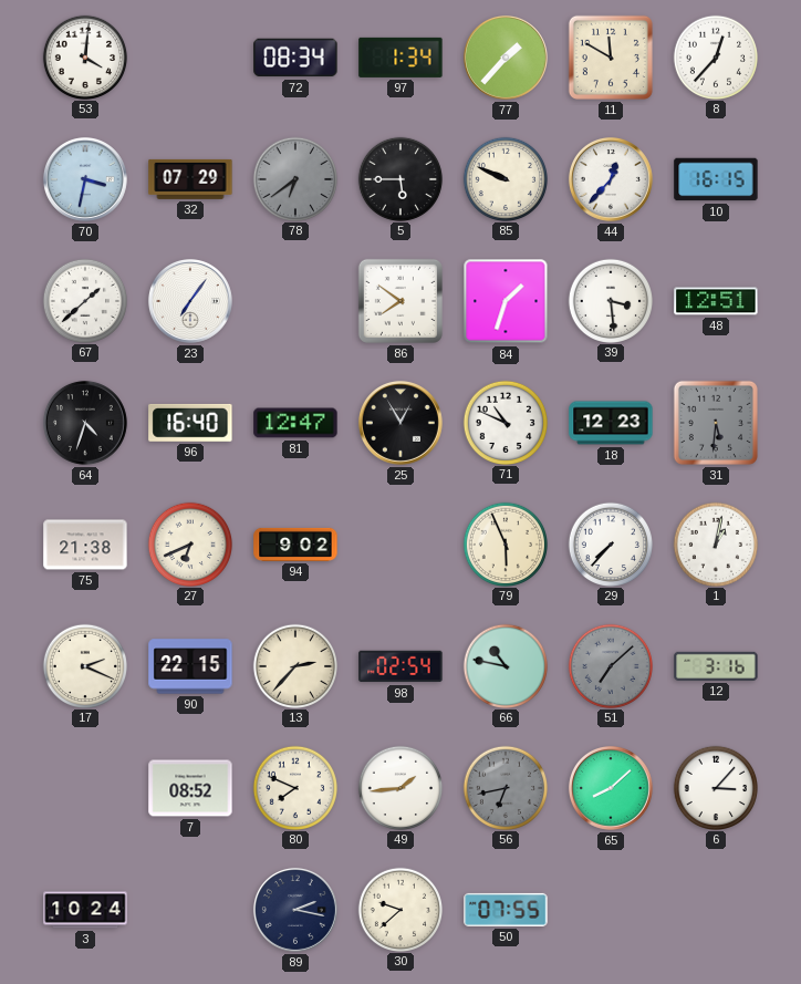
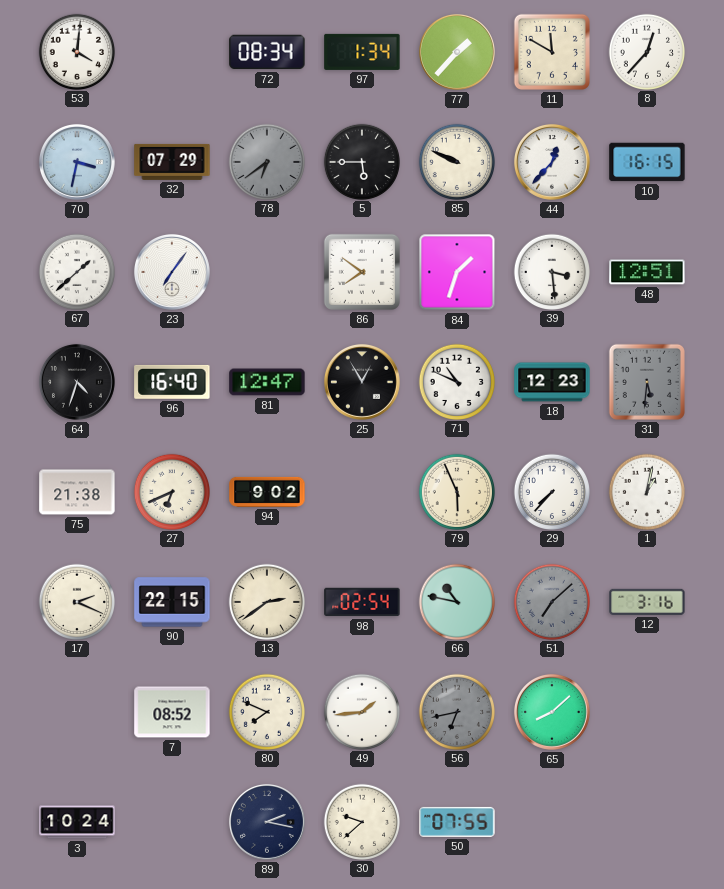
13: 2:37 -> 2:39
6: 3:07 -> none
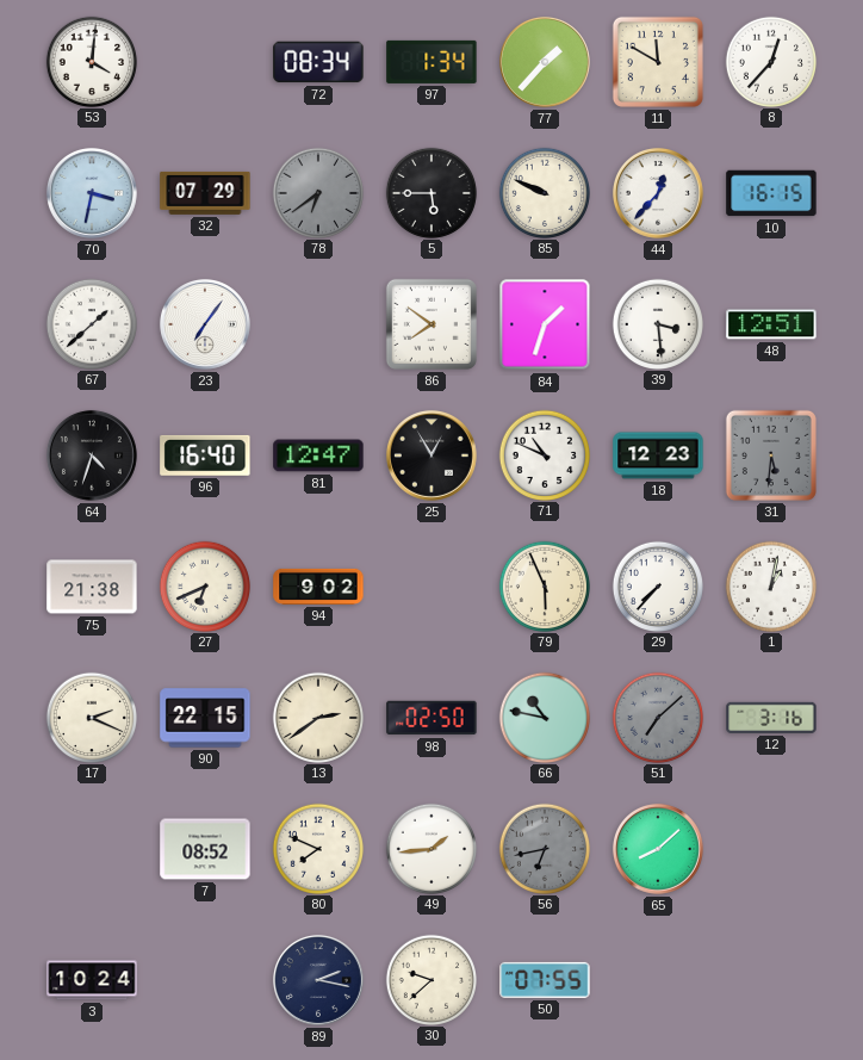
98: 02:54 -> 02:50
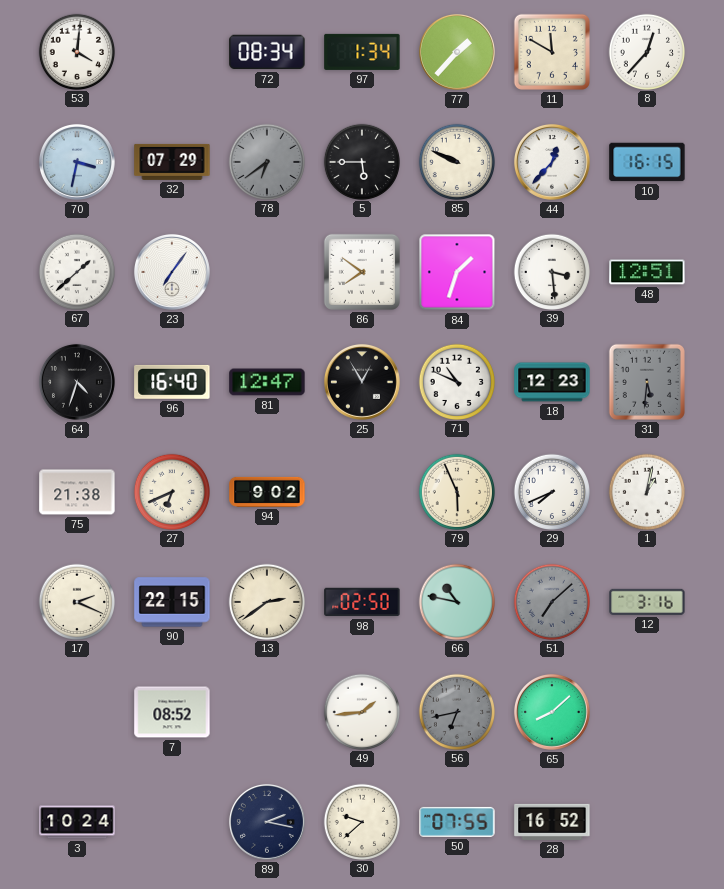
29: 7:37 -> 7:41
80: 7:49 -> none
28: none -> 16:52
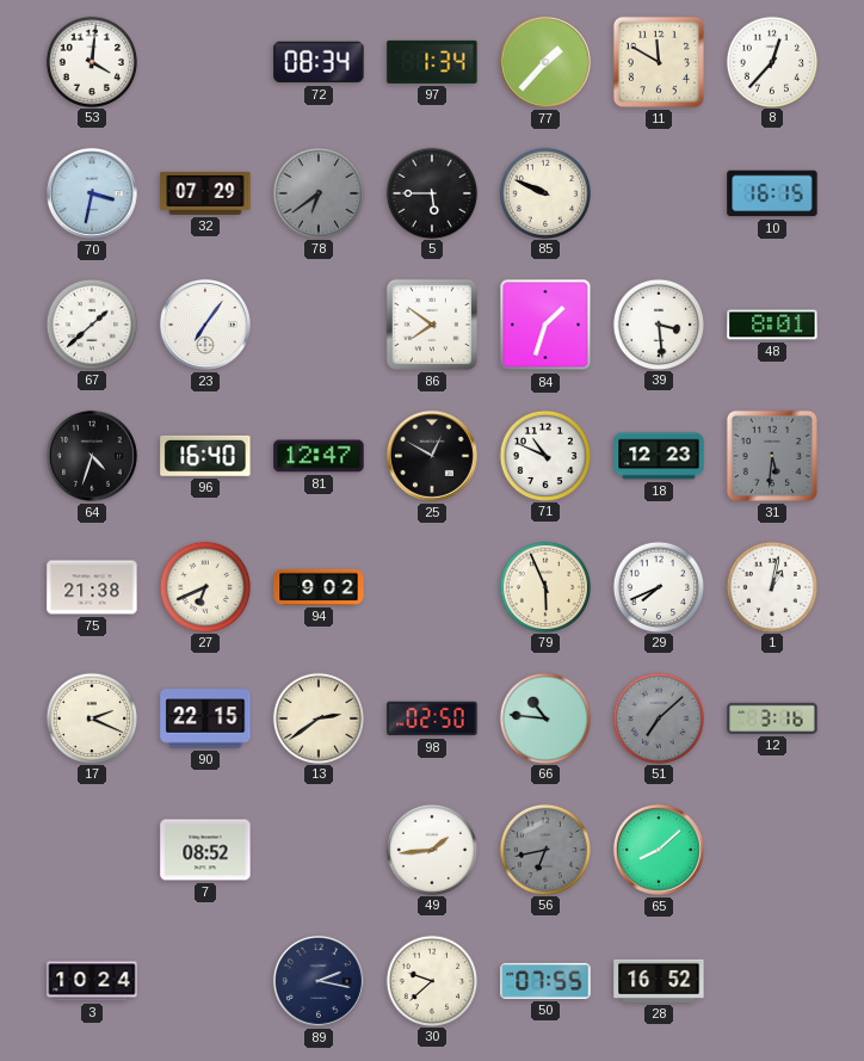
44: 12:37 -> none
48: 12:51 -> 8:01
25: 12:55 -> 12:50
66: 10:47 -> 10:46
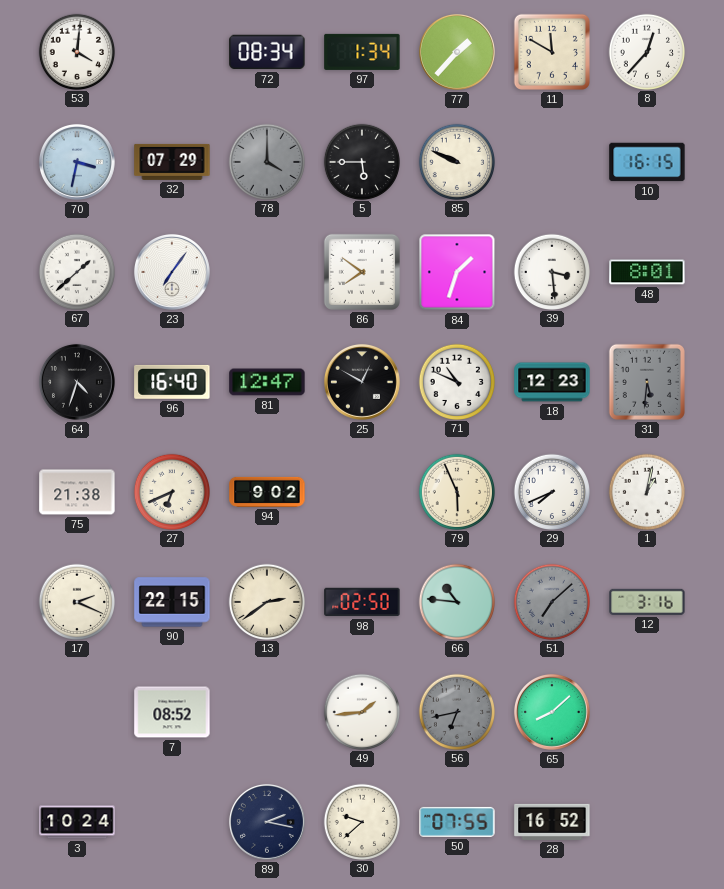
78: 6:39 -> 4:00
